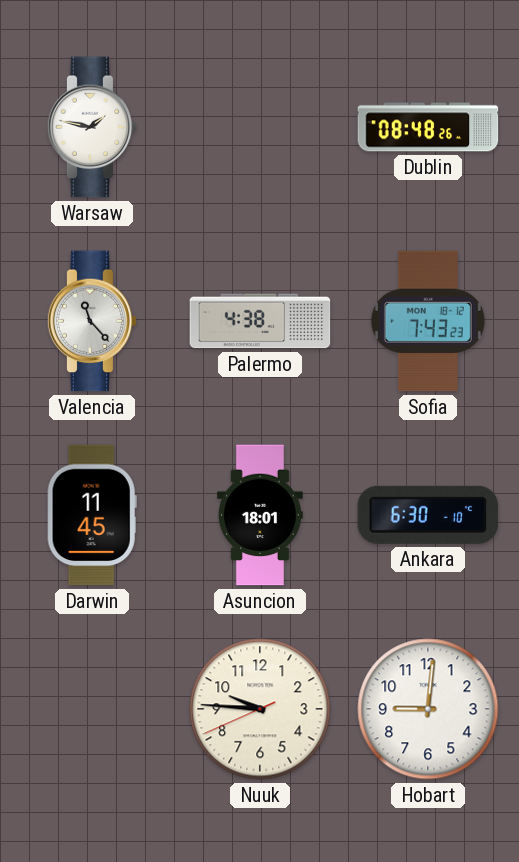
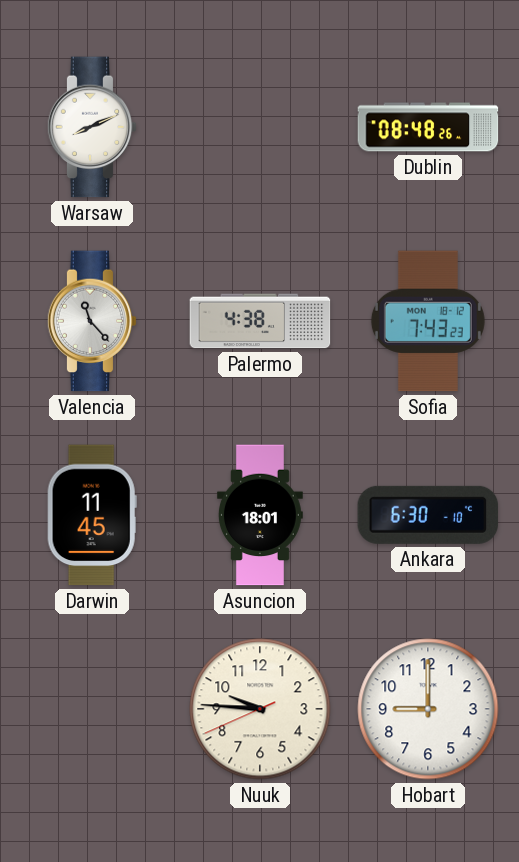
Warsaw: 1:47 -> 8:11
Hobart: 9:01 -> 9:00
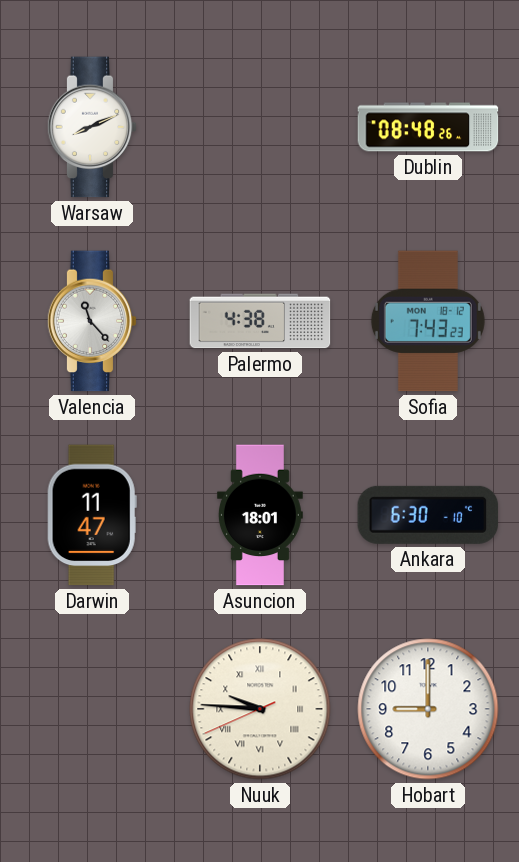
Darwin: 11:45 -> 11:47
Nuuk numerals: Arabic -> Roman
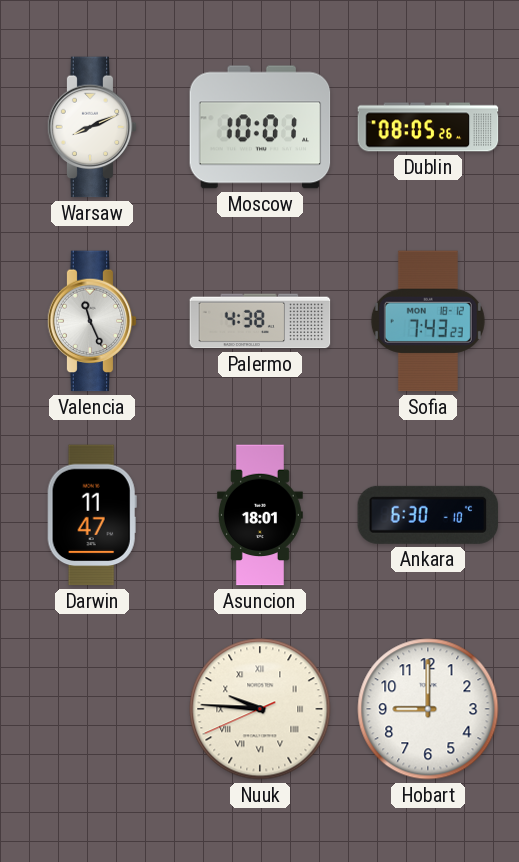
Moscow: none -> 10:01
Dublin: 08:48 -> 08:05
Valencia: 11:23 -> 11:26
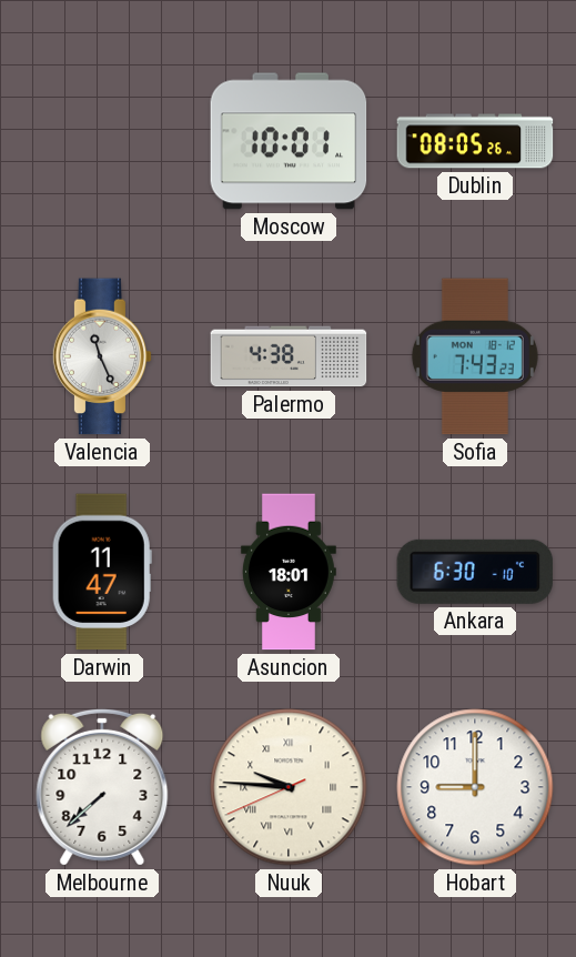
Warsaw: 8:11 -> none
Melbourne: none -> 7:38
